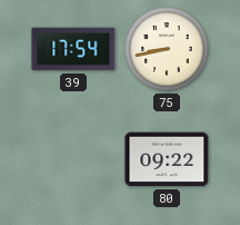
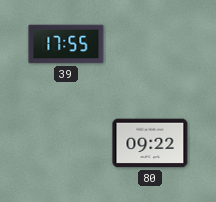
39: 17:54 -> 17:55
75: 8:43 -> none
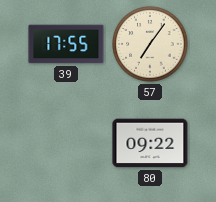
57: none -> 7:06
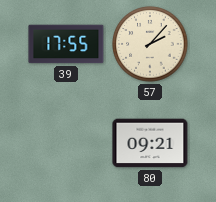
57: 7:06 -> 2:07
80: 09:22 -> 09:21
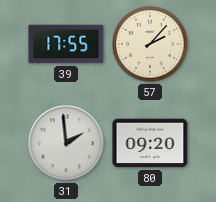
31: none -> 1:59
80: 09:21 -> 09:20
